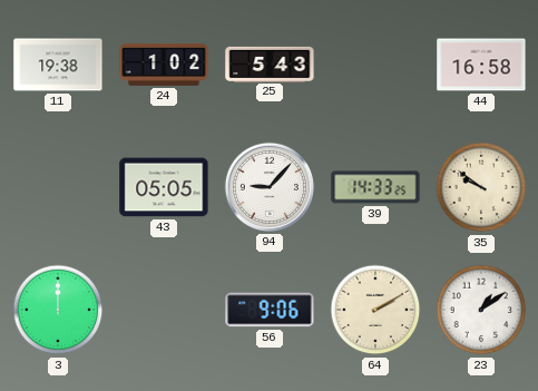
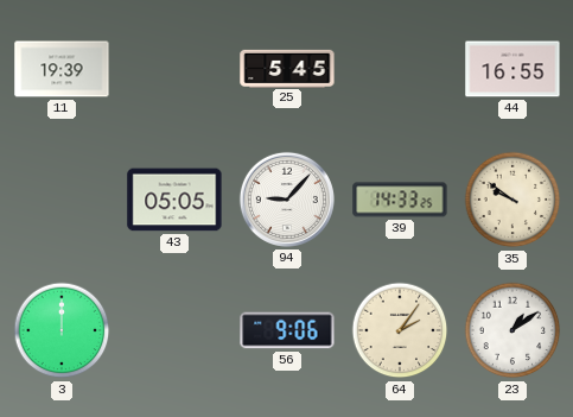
11: 19:38 -> 19:39
24: 1:02 -> none
25: 5:43 -> 5:45
44: 16:58 -> 16:55
64: 2:10 -> 2:06
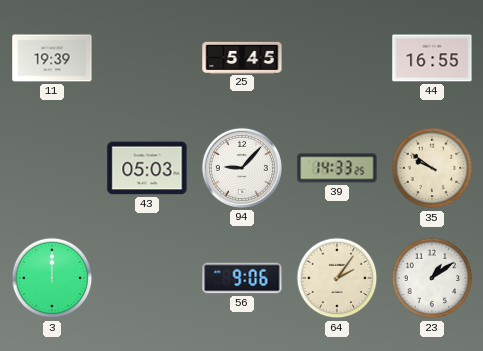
43: 05:05 -> 05:03
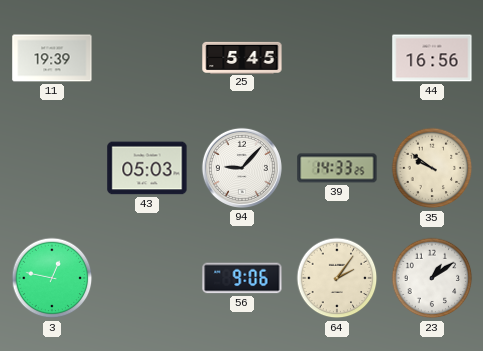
44: 16:55 -> 16:56
3: 12:00 -> 12:47
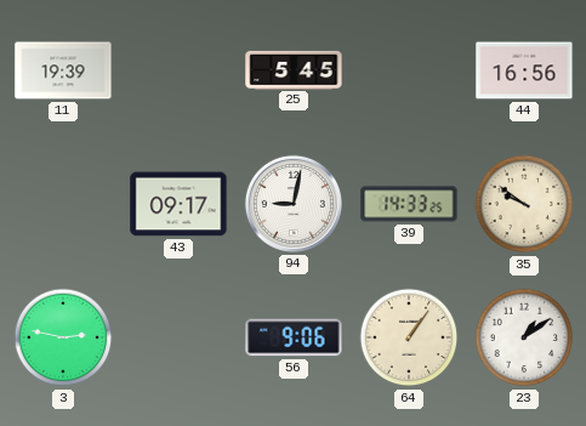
43: 05:03 -> 09:17
94: 9:07 -> 9:02
3: 12:47 -> 2:47
64: 2:06 -> 1:06
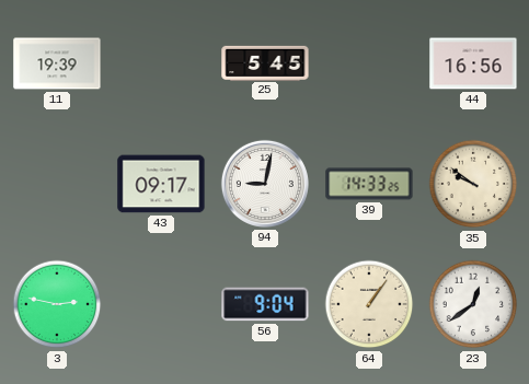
56: 9:06 -> 9:04
23: 1:09 -> 12:39
